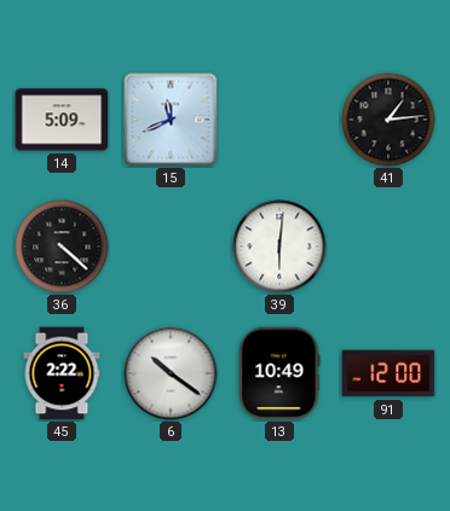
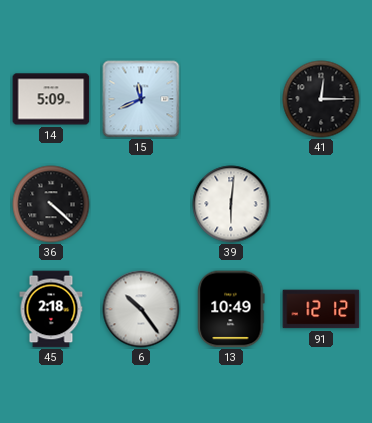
41: 1:14 -> 12:15
45: 2:22 -> 2:18
6: 10:21 -> 10:24
91: 12:00 -> 12:12
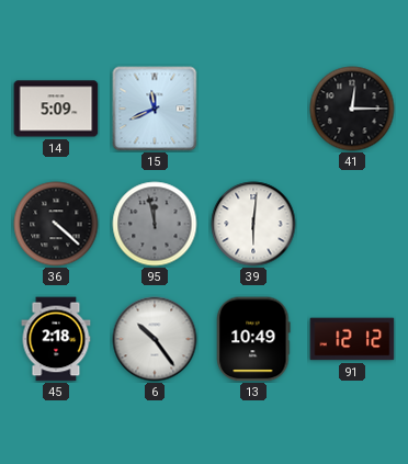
95: none -> 11:58
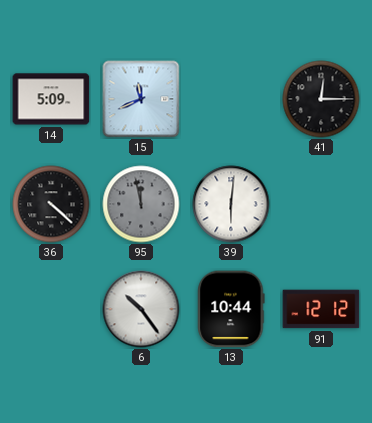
45: 2:18 -> none
13: 10:49 -> 10:44
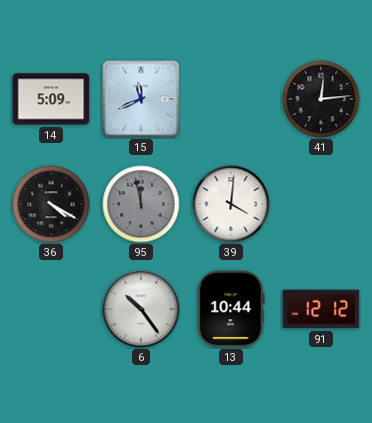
41: 12:15 -> 12:14
36: 4:22 -> 4:20
39: 6:01 -> 4:01
